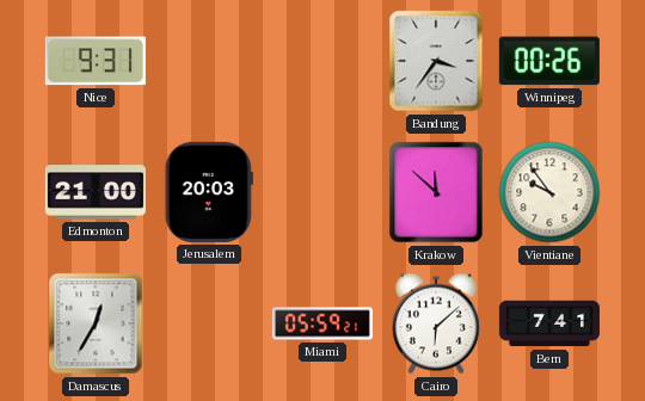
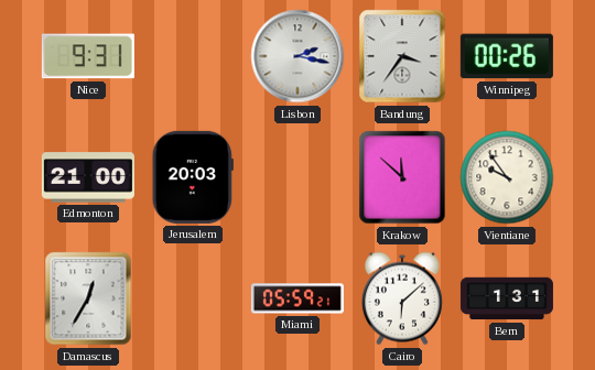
Lisbon: none -> 2:17
Bern: 7:41 -> 1:31
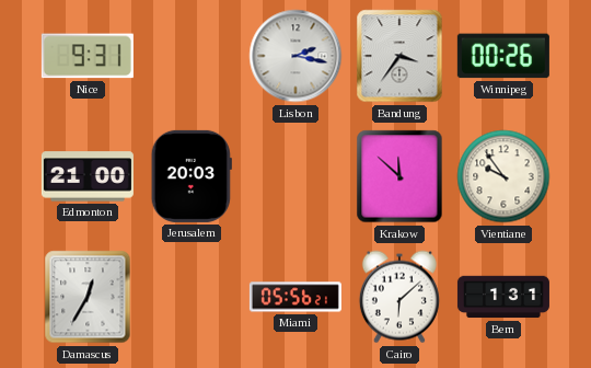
Miami: 05:59 -> 05:56
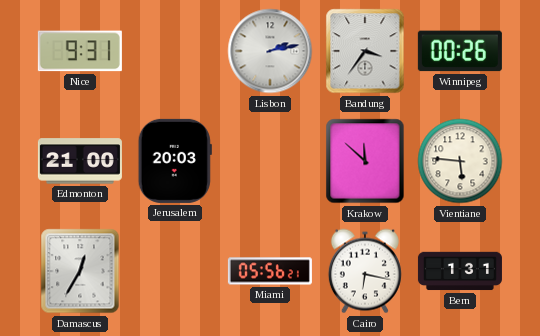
Lisbon: 2:17 -> 2:13
Vientiane: 9:54 -> 5:46
Cairo: 6:08 -> 6:17
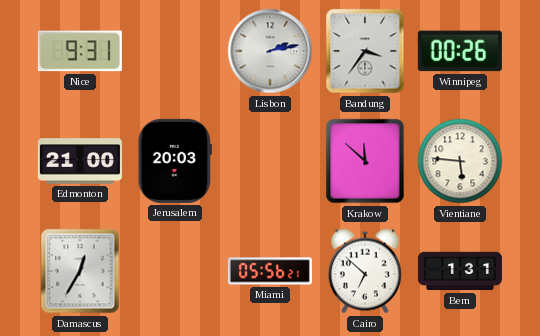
Cairo: 6:17 -> 6:52
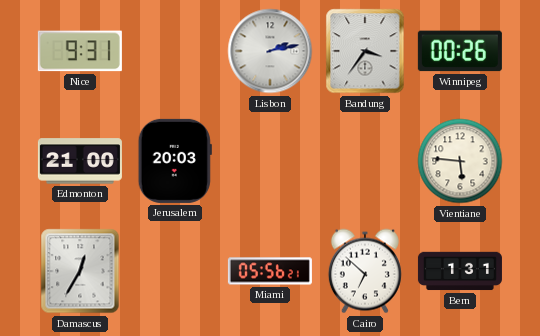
Krakow: 11:52 -> none
